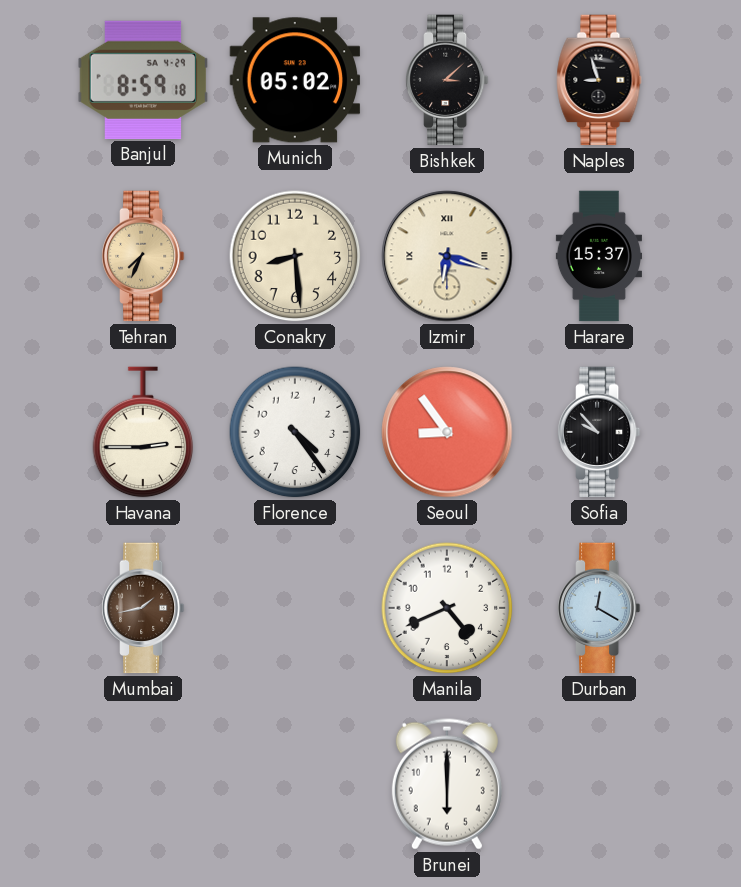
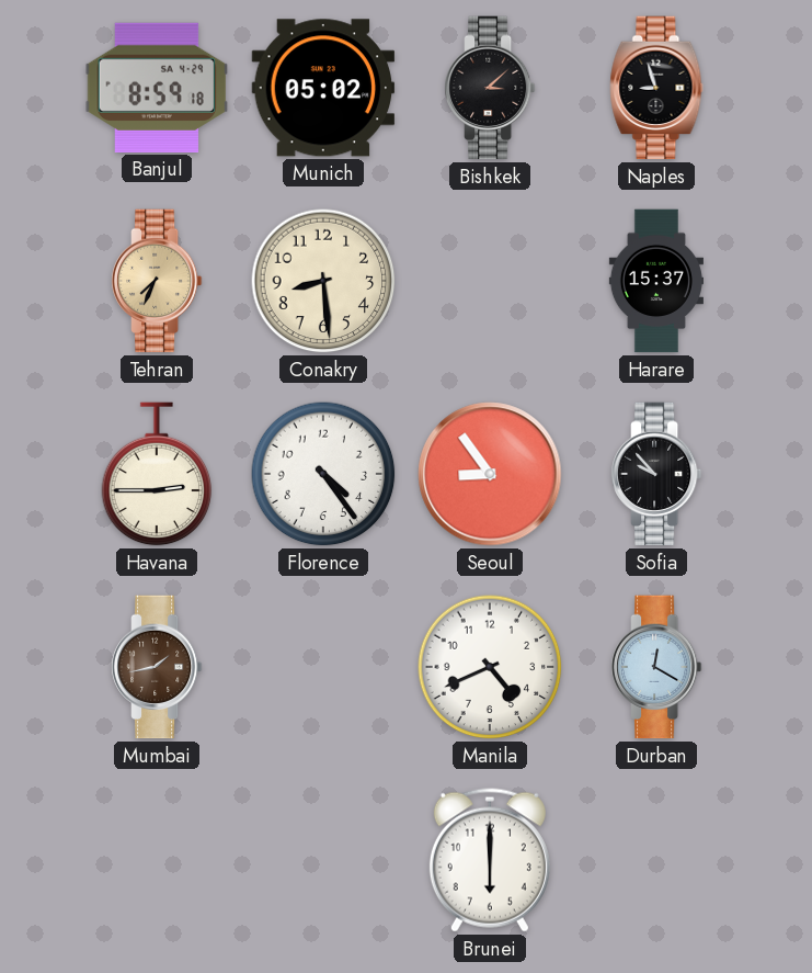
Izmir: 6:18 -> none
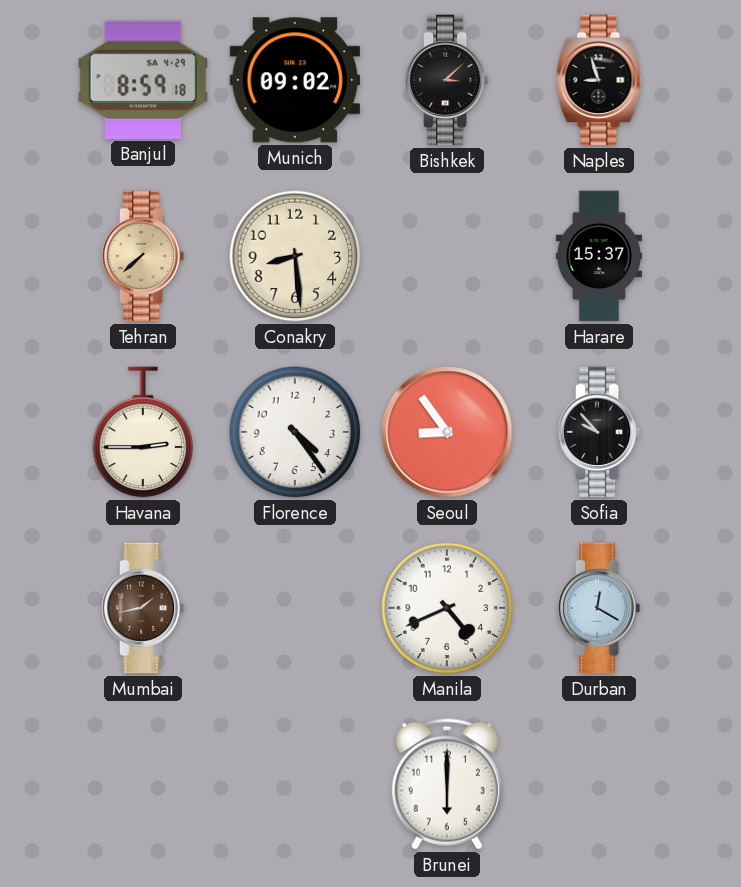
Munich: 05:02 -> 09:02
Tehran: 7:34 -> 7:38
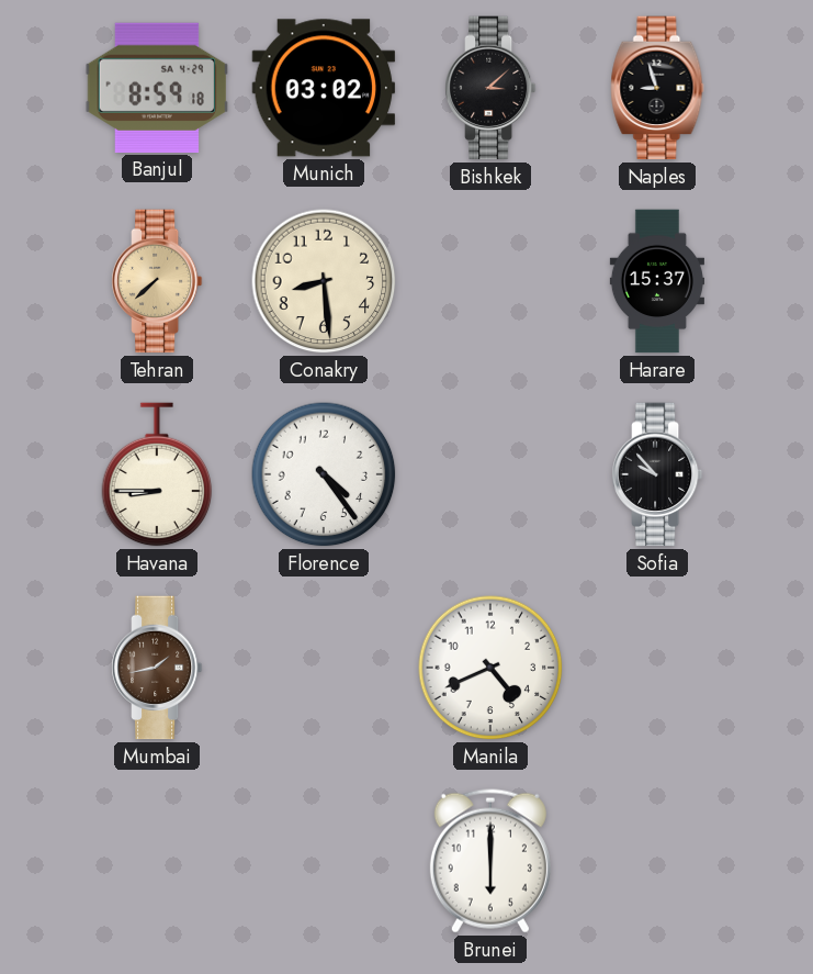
Munich: 09:02 -> 03:02
Havana: 2:45 -> 8:45
Seoul: 8:54 -> none
Durban: 12:20 -> none
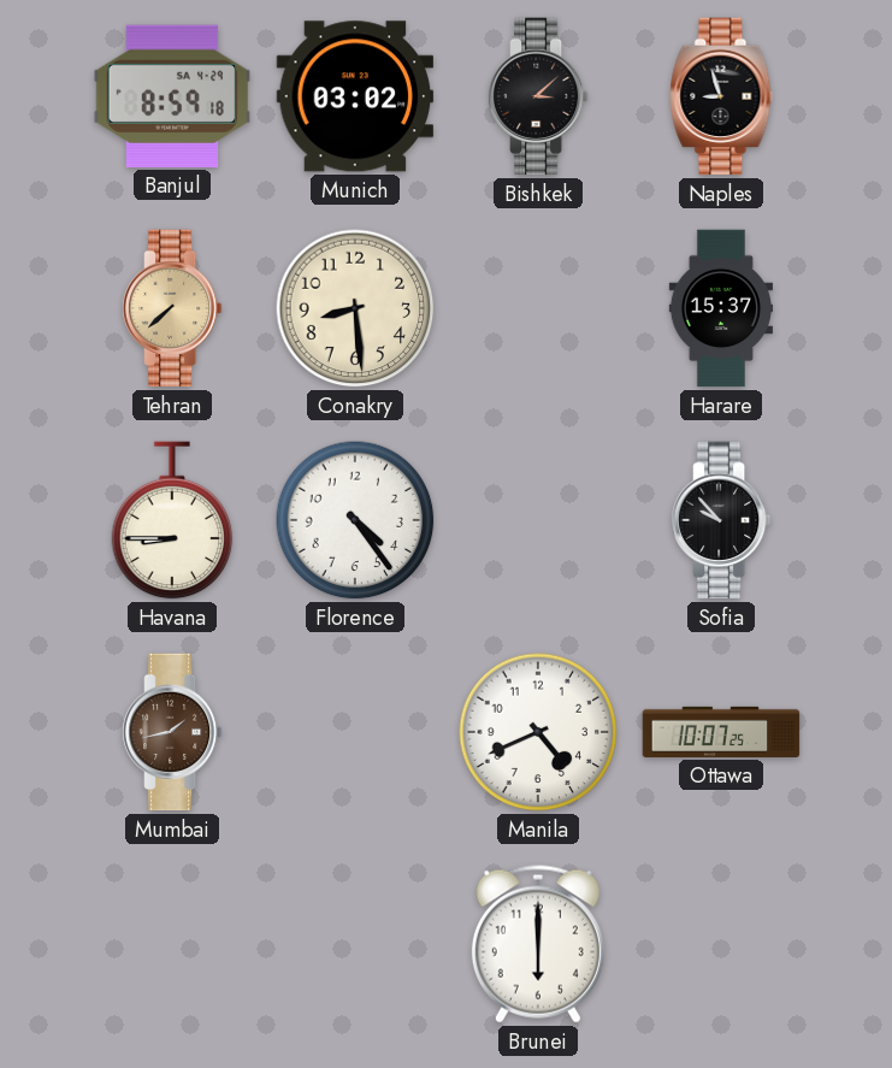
Ottawa: none -> 10:07
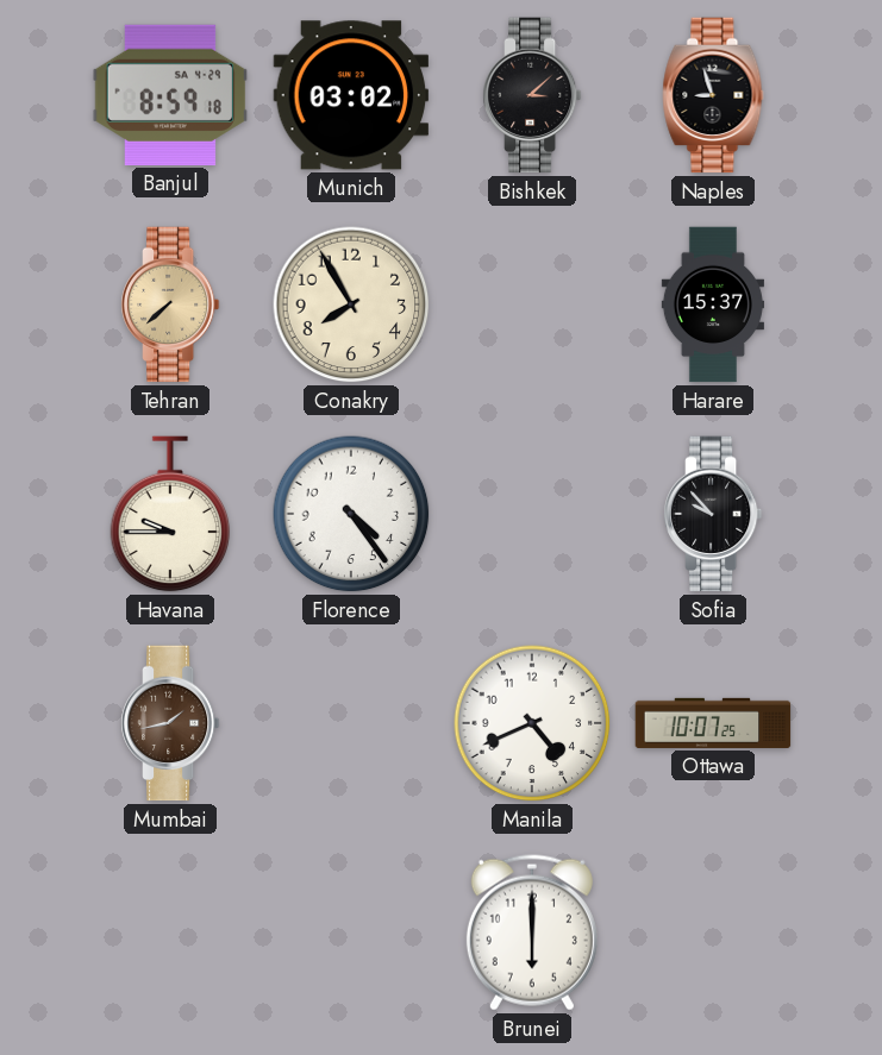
Conakry: 8:29 -> 7:55
Havana: 8:45 -> 9:45
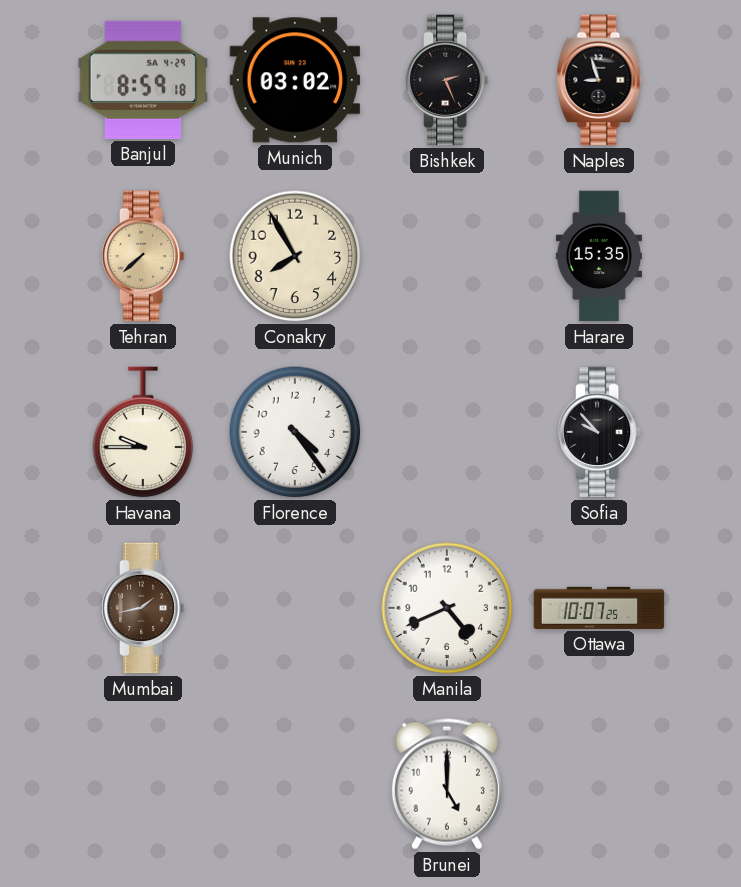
Bishkek: 3:08 -> 2:26
Harare: 15:37 -> 15:35
Brunei: 6:00 -> 5:00
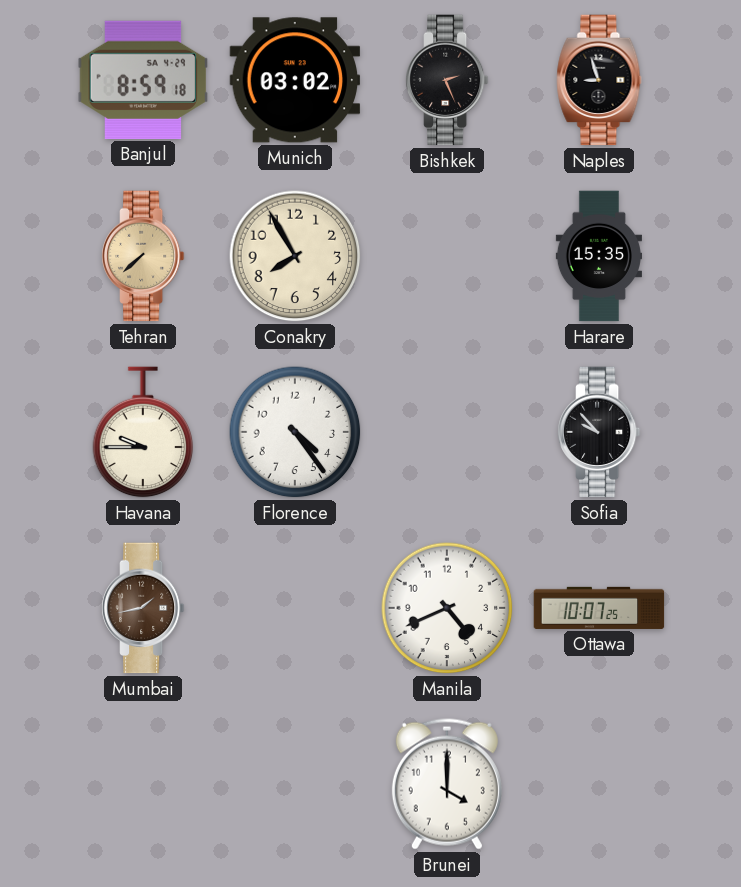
Brunei: 5:00 -> 4:00
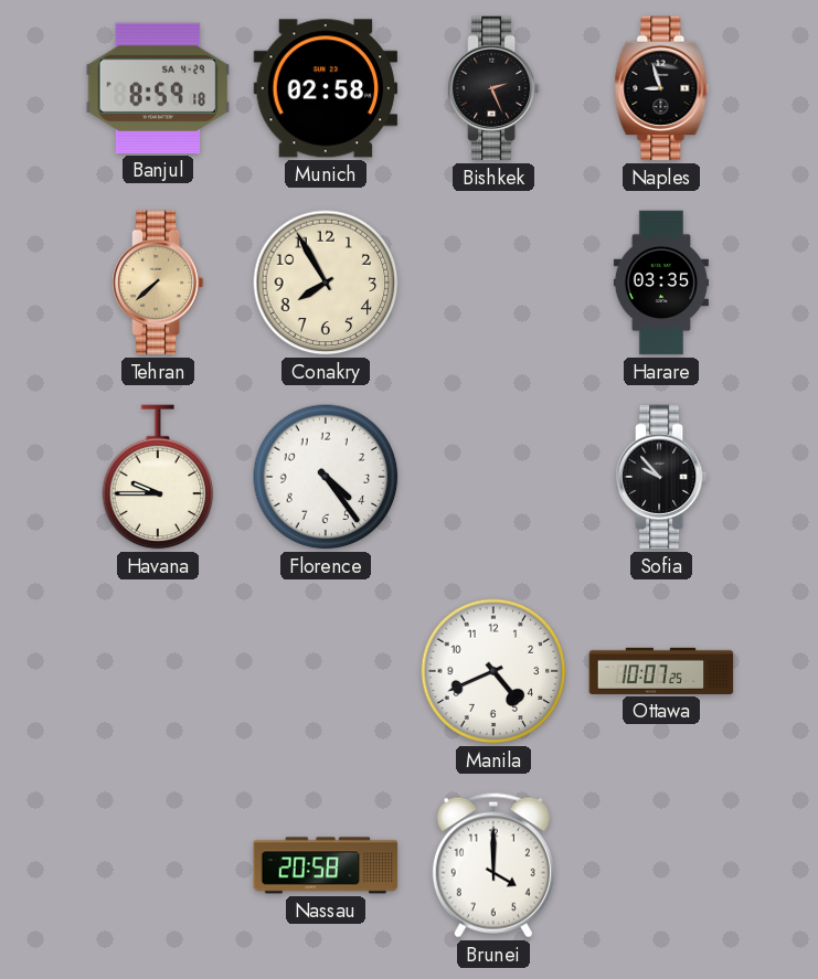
Munich: 03:02 -> 02:58
Harare: 15:35 -> 03:35
Mumbai: 1:43 -> none
Nassau: none -> 20:58
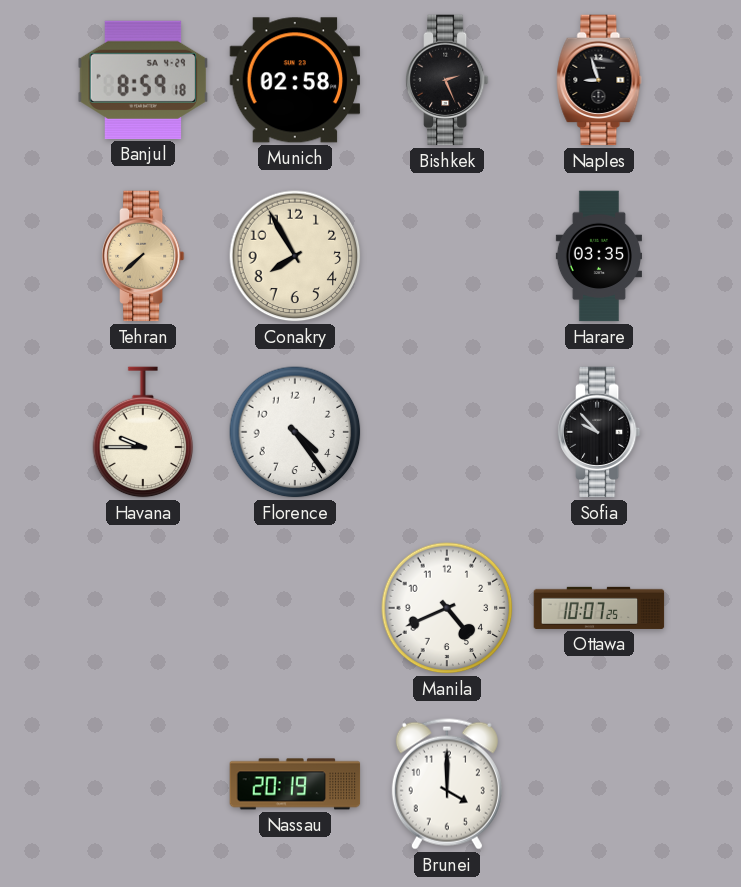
Nassau: 20:58 -> 20:19
